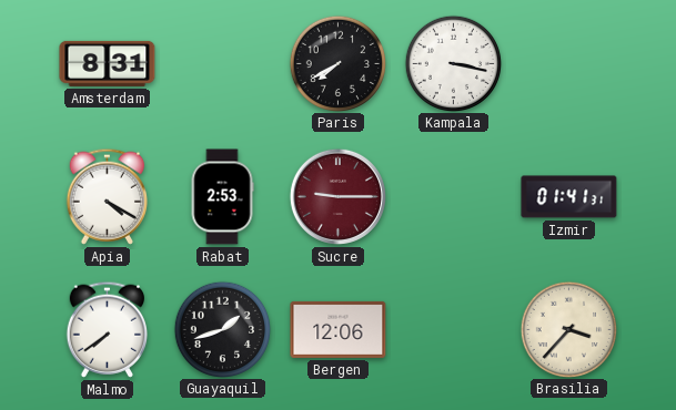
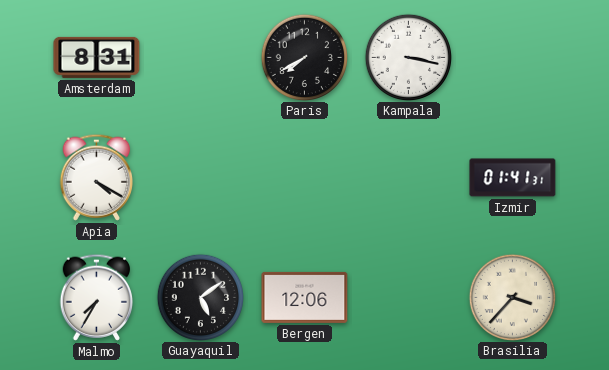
Rabat: 2:53 -> none
Sucre: 9:15 -> none
Malmo: 7:39 -> 7:35
Guayaquil: 1:42 -> 5:09
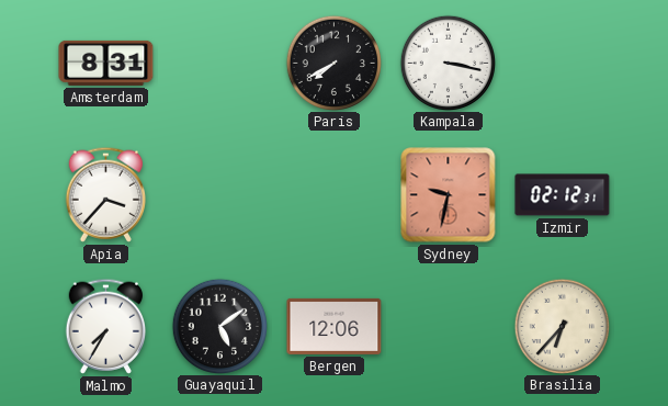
Apia: 4:20 -> 3:37
Sydney: none -> 9:32
Izmir: 01:41 -> 02:12
Brasilia: 3:37 -> 6:37
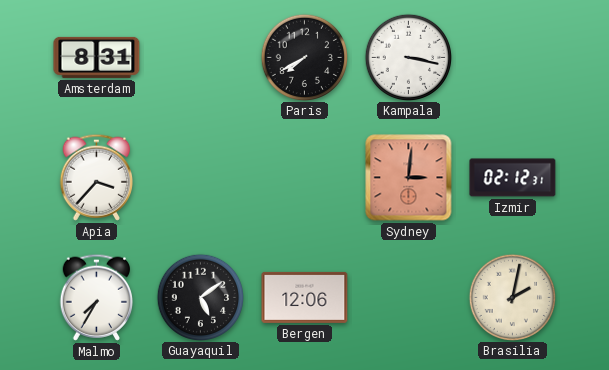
Sydney: 9:32 -> 3:01
Brasilia: 6:37 -> 2:02
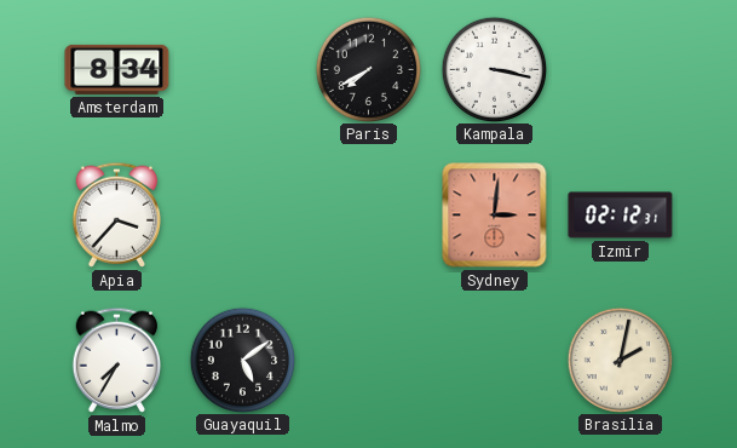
Amsterdam: 8:31 -> 8:34
Bergen: 12:06 -> none
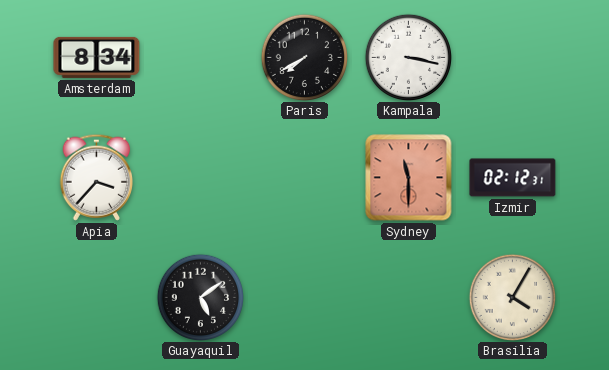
Sydney: 3:01 -> 11:30
Malmo: 7:35 -> none
Brasilia: 2:02 -> 4:05
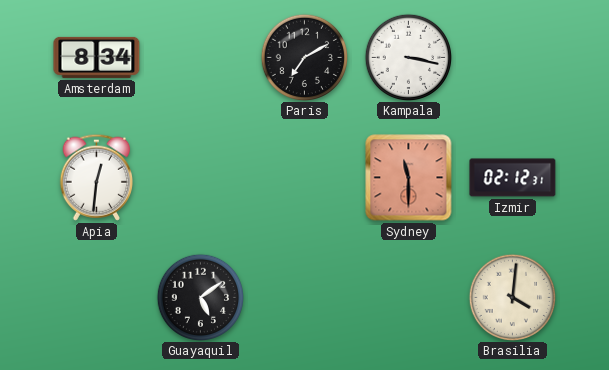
Paris: 7:40 -> 7:10
Apia: 3:37 -> 12:31
Brasilia: 4:05 -> 4:01
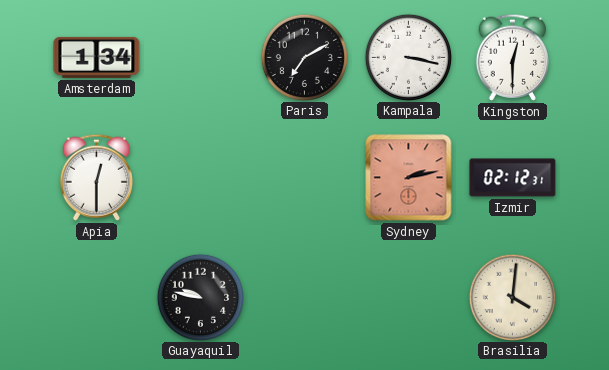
Amsterdam: 8:34 -> 1:34
Kingston: none -> 12:30
Apia: 12:31 -> 12:30
Sydney: 11:30 -> 2:13
Guayaquil: 5:09 -> 9:47
